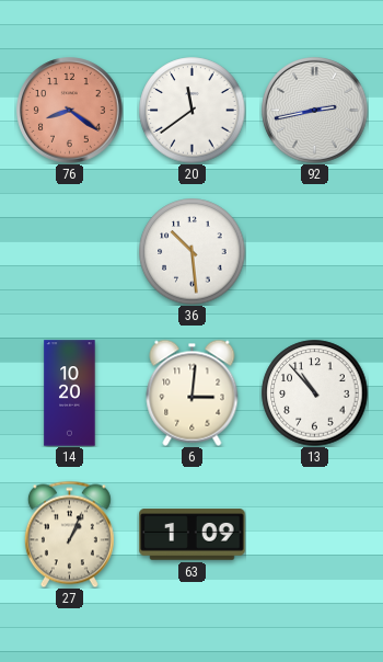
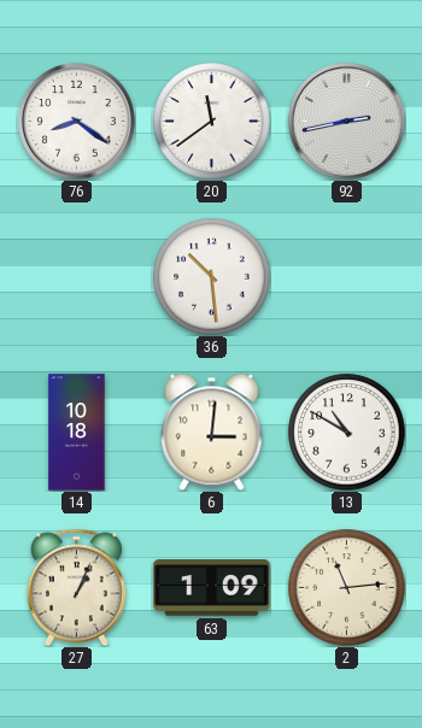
76 dial: salmon -> white
14: 10:20 -> 10:18
13: 10:53 -> 10:50
2: none -> 11:14
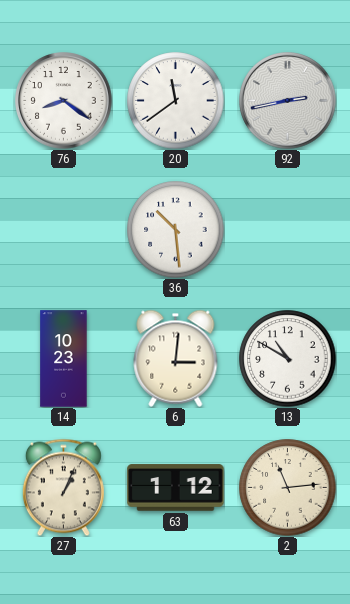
14: 10:18 -> 10:23
63: 1:09 -> 1:12
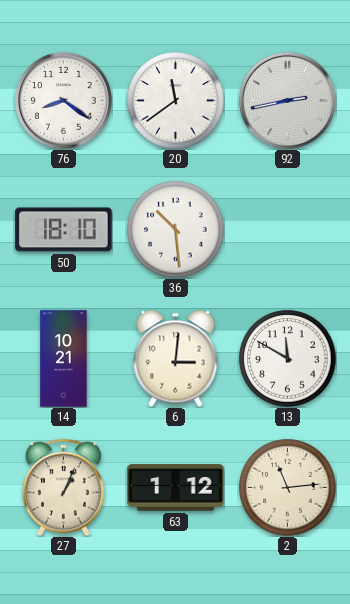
50: none -> 18:10
14: 10:23 -> 10:21
13: 10:50 -> 11:50
